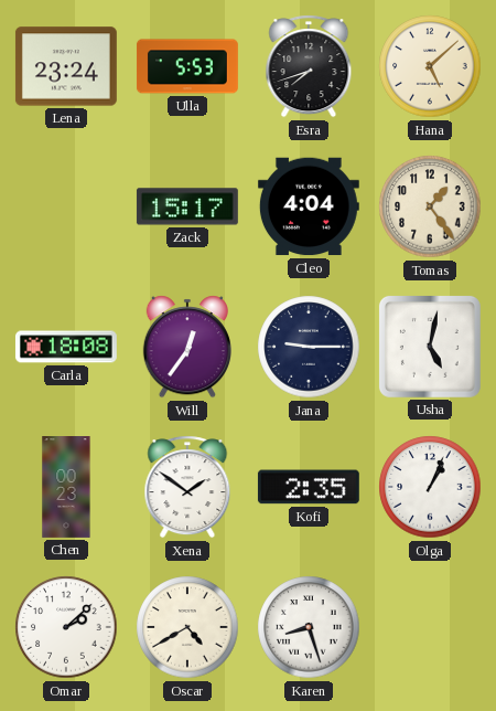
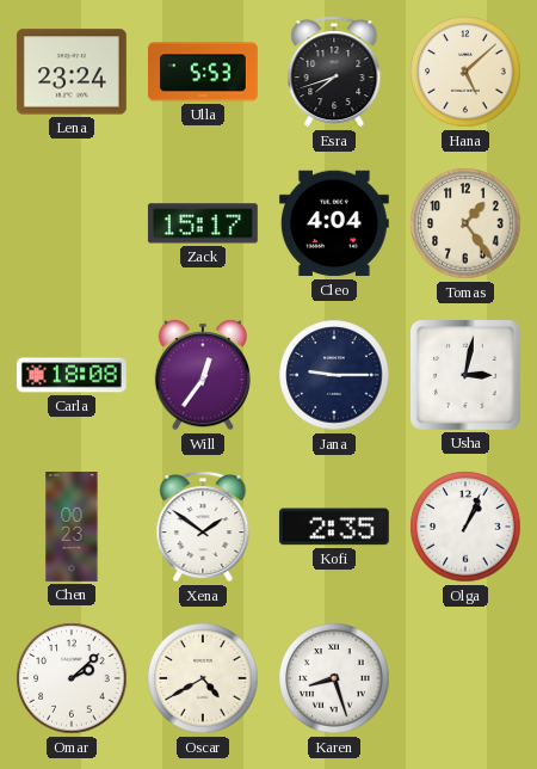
Usha: 5:02 -> 3:02
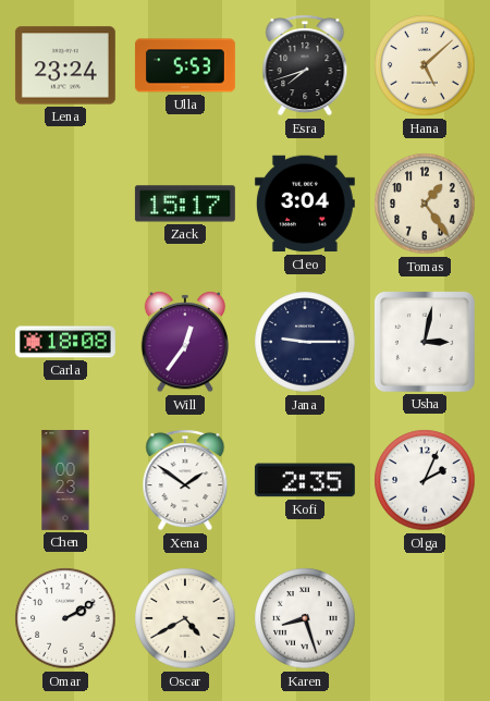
Cleo: 4:04 -> 3:04
Olga: 1:04 -> 2:04
Omar: 2:08 -> 2:10
